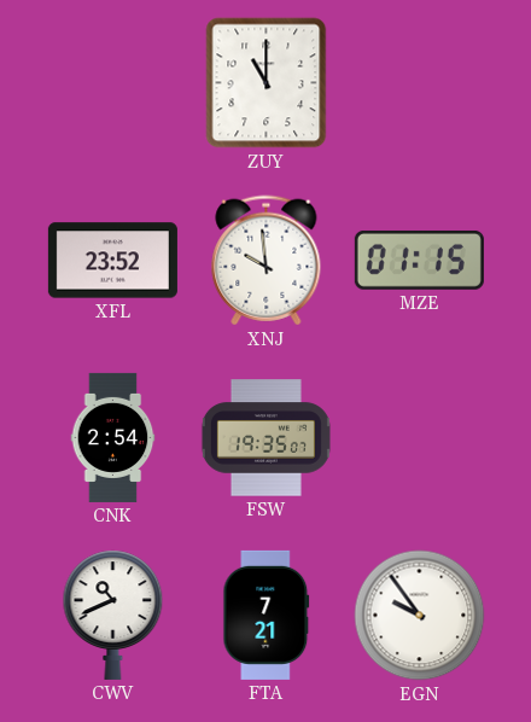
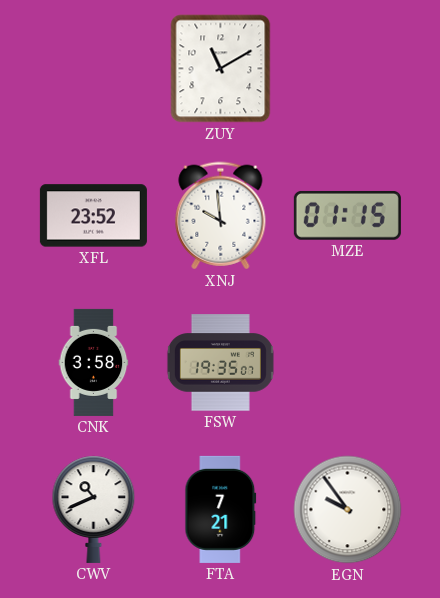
ZUY: 11:00 -> 11:10
CNK: 2:54 -> 3:58
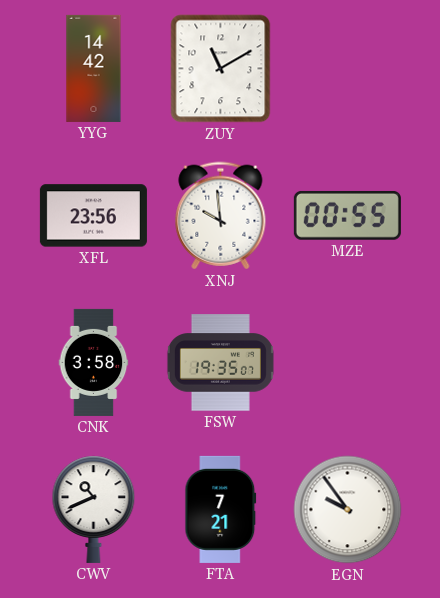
YYG: none -> 14:42
XFL: 23:52 -> 23:56
MZE: 01:15 -> 00:55
